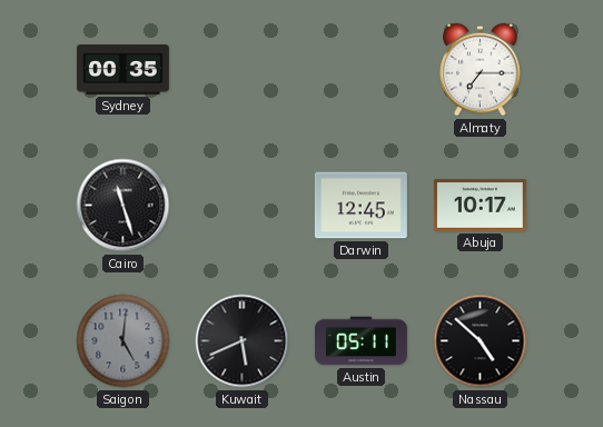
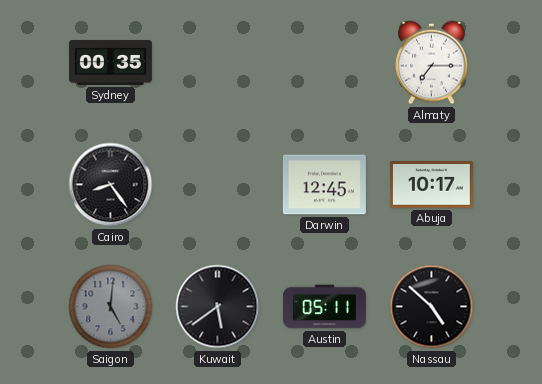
Cairo: 11:27 -> 8:24
Kuwait: 5:41 -> 5:39
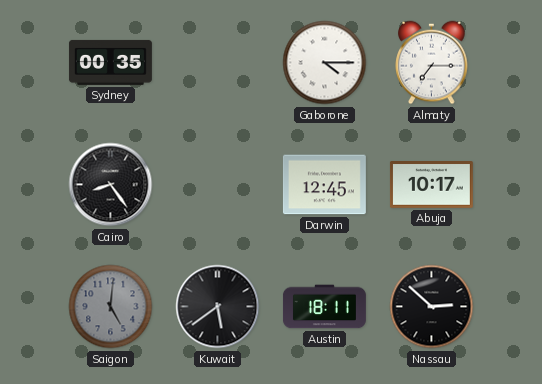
Gaborone: none -> 4:15
Austin: 05:11 -> 18:11
Nassau: 4:52 -> 2:52
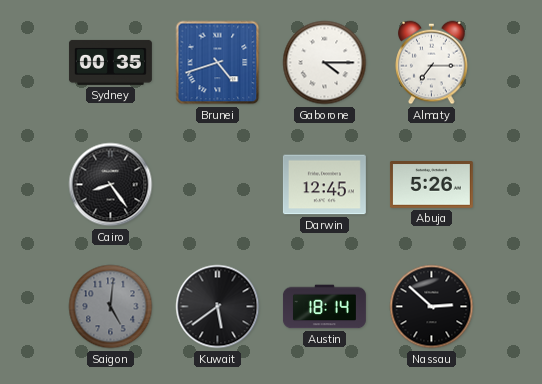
Brunei: none -> 4:42
Abuja: 10:17 -> 5:26
Austin: 18:11 -> 18:14
